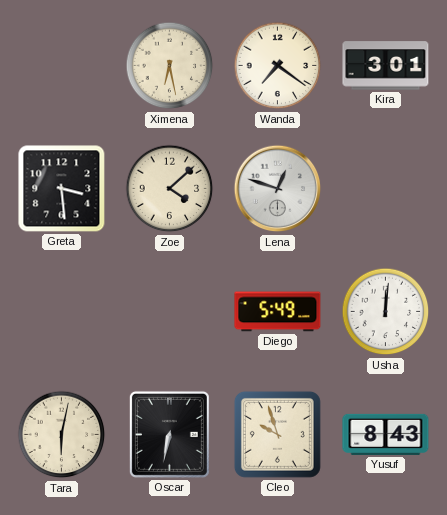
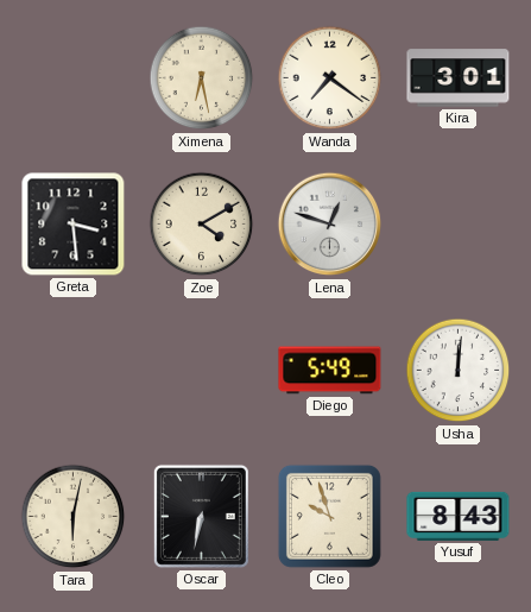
Zoe: 4:08 -> 4:10
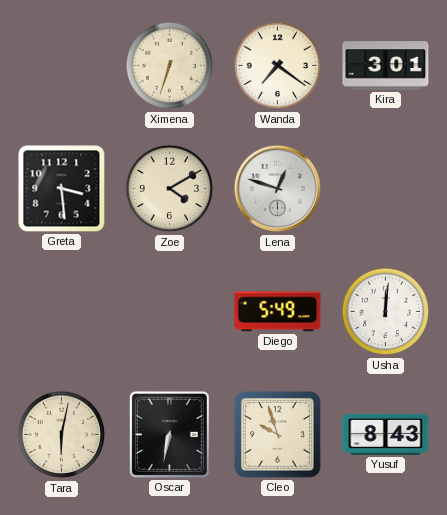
Ximena: 6:28 -> 6:33
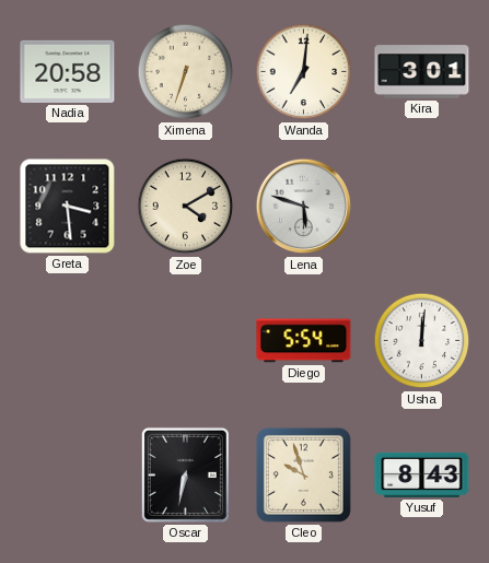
Nadia: none -> 20:58
Wanda: 7:21 -> 7:01
Lena: 12:48 -> 5:48
Diego: 5:49 -> 5:54
Tara: 6:02 -> none
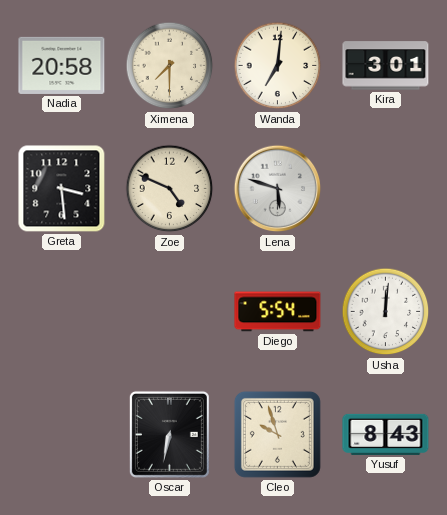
Ximena: 6:33 -> 7:30
Zoe: 4:10 -> 4:49
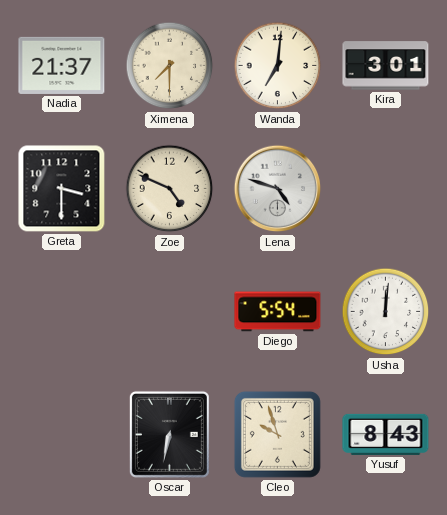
Nadia: 20:58 -> 21:37
Greta: 3:29 -> 3:30
Lena: 5:48 -> 4:48
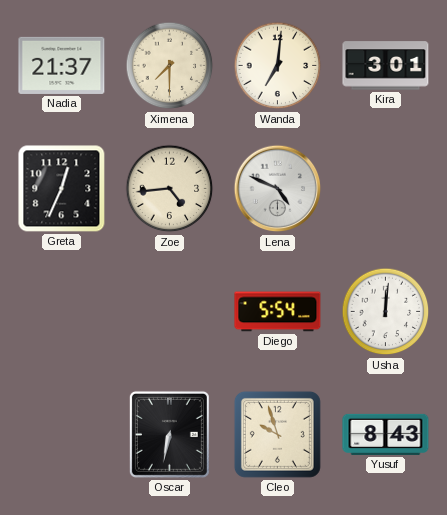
Greta: 3:30 -> 12:34
Zoe: 4:49 -> 4:44
Lena: 4:48 -> 4:49
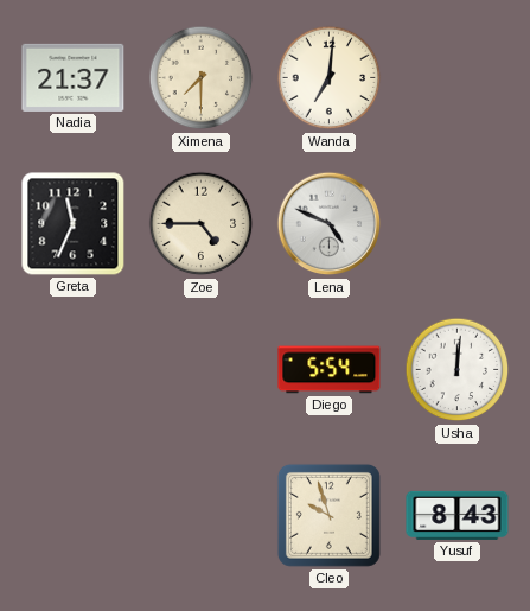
Kira: 3:01 -> none
Greta: 12:34 -> 11:34
Zoe: 4:44 -> 4:45
Oscar: 6:32 -> none
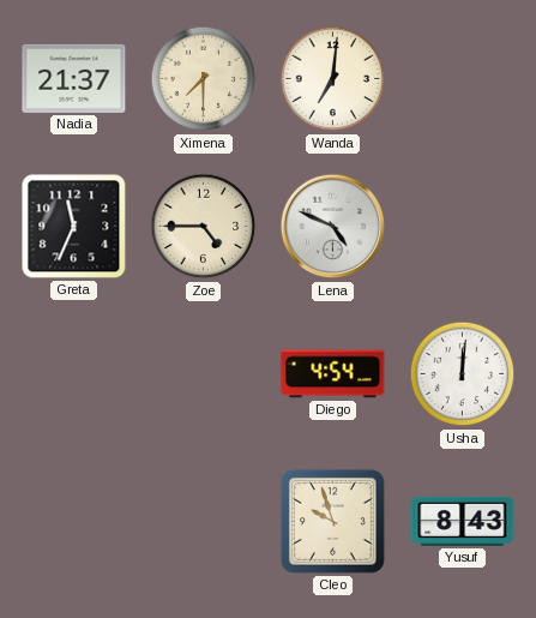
Diego: 5:54 -> 4:54
